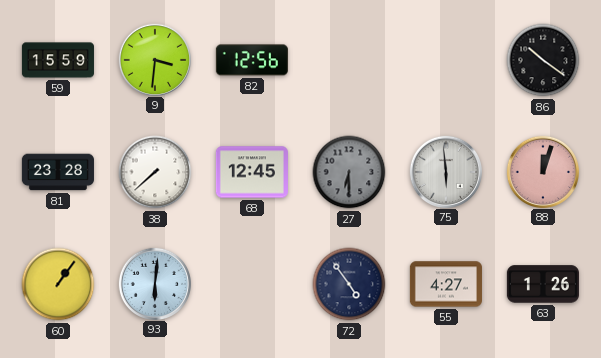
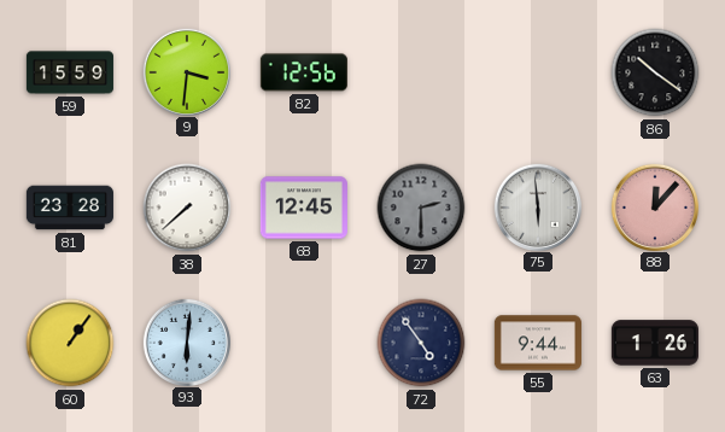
27: 6:30 -> 2:30
88: 12:03 -> 12:07
55: 4:27 -> 9:44
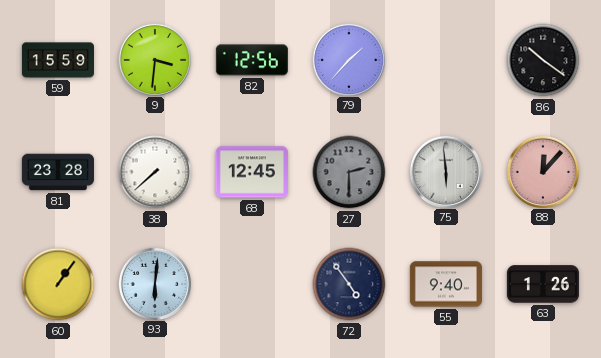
79: none -> 1:37
55: 9:44 -> 9:40
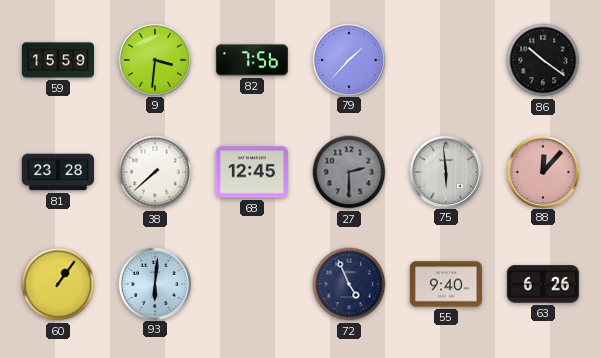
82: 12:56 -> 7:56
72: 4:54 -> 4:56
63: 1:26 -> 6:26
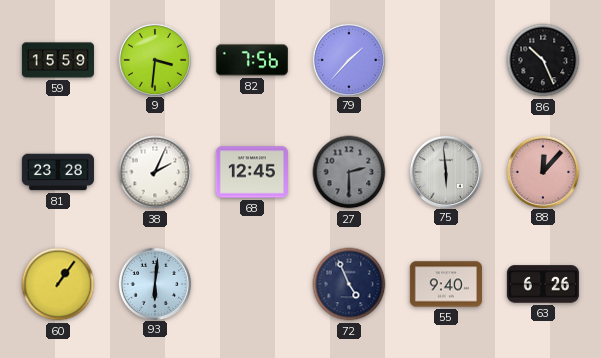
86: 10:21 -> 10:26
38: 7:38 -> 2:04
